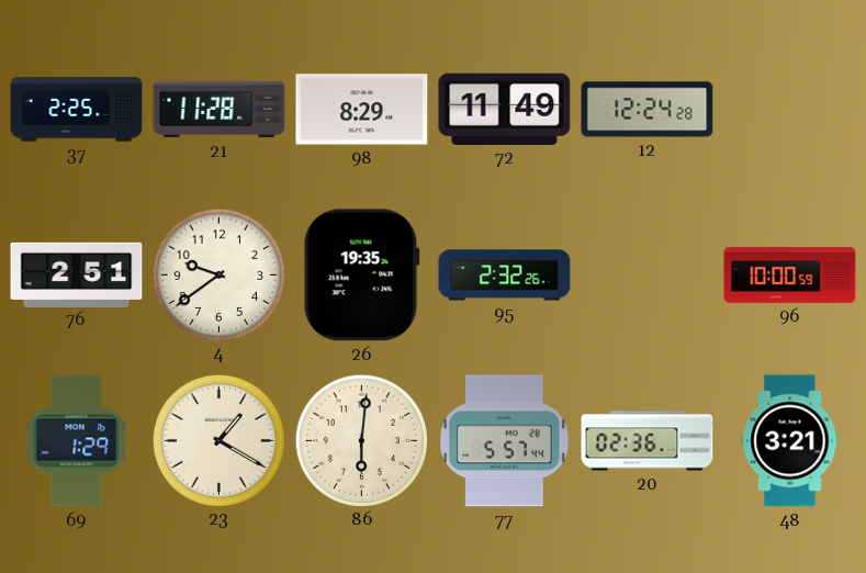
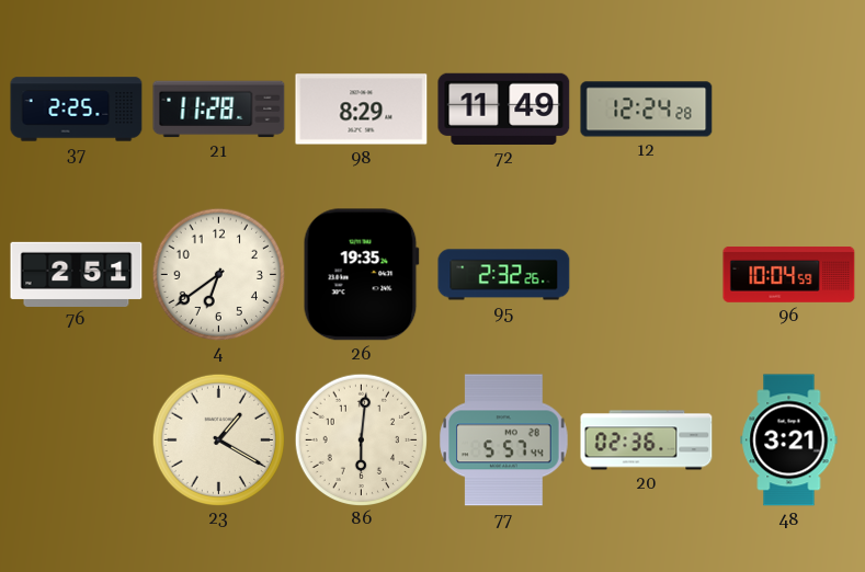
4: 9:39 -> 6:39
96: 10:00 -> 10:04
69: 1:29 -> none
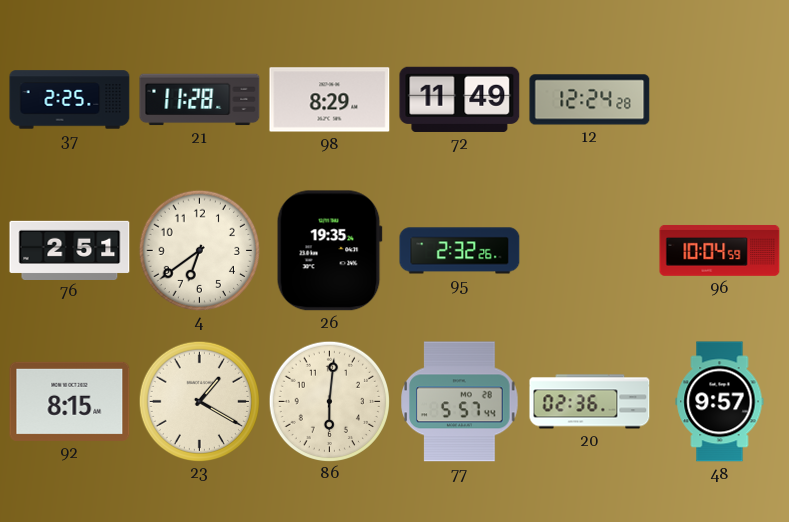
92: none -> 8:15
48: 3:21 -> 9:57
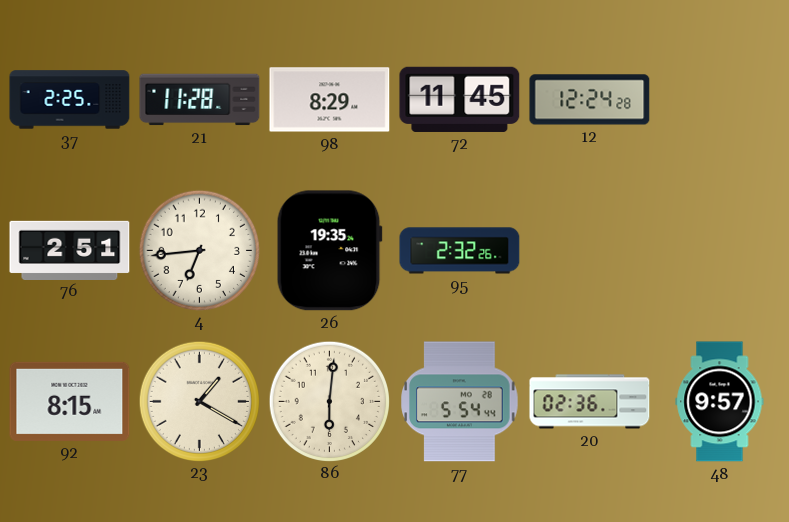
72: 11:49 -> 11:45
4: 6:39 -> 6:44
96: 10:04 -> none
77: 5:57 -> 5:54
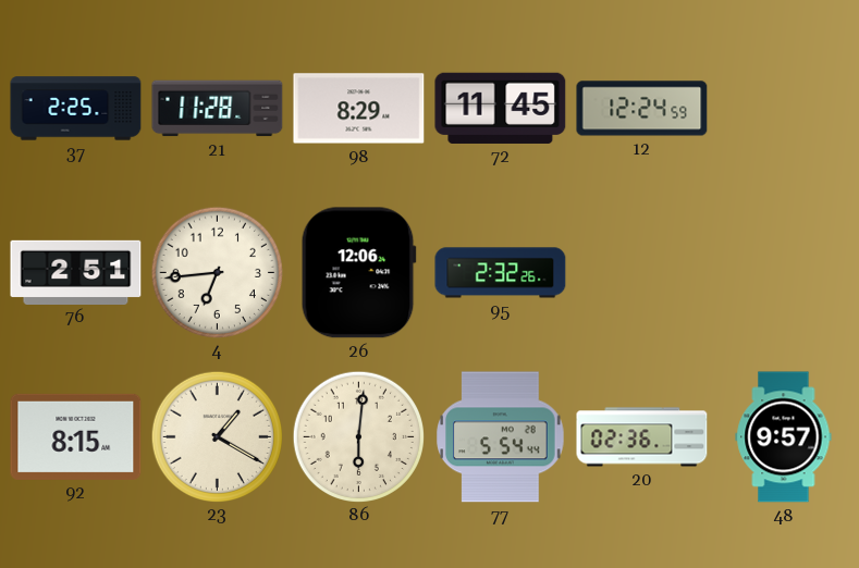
12: 12:24:28 -> 12:24:59
26: 19:35 -> 12:06
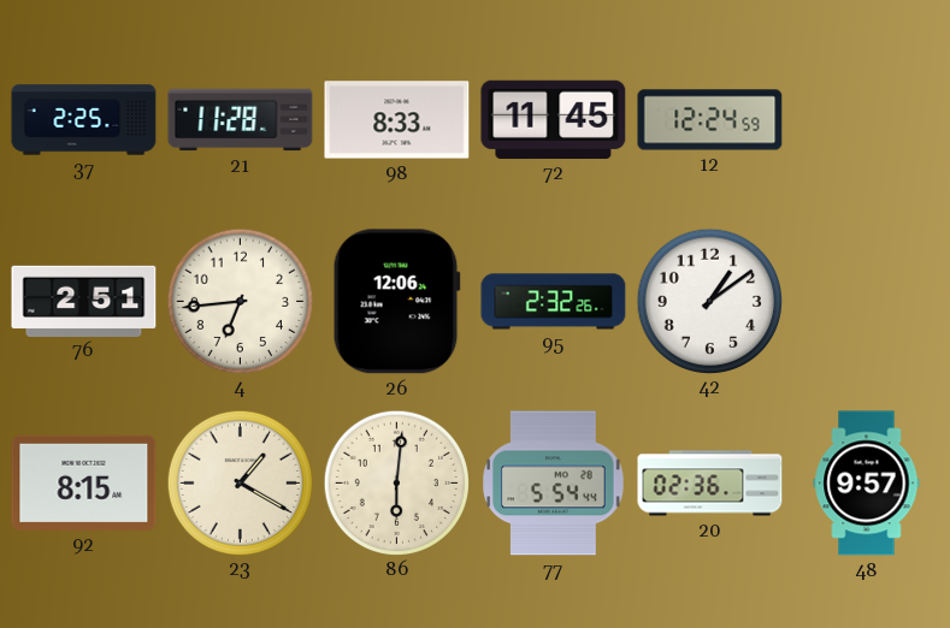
98: 8:29 -> 8:33
42: none -> 1:09
